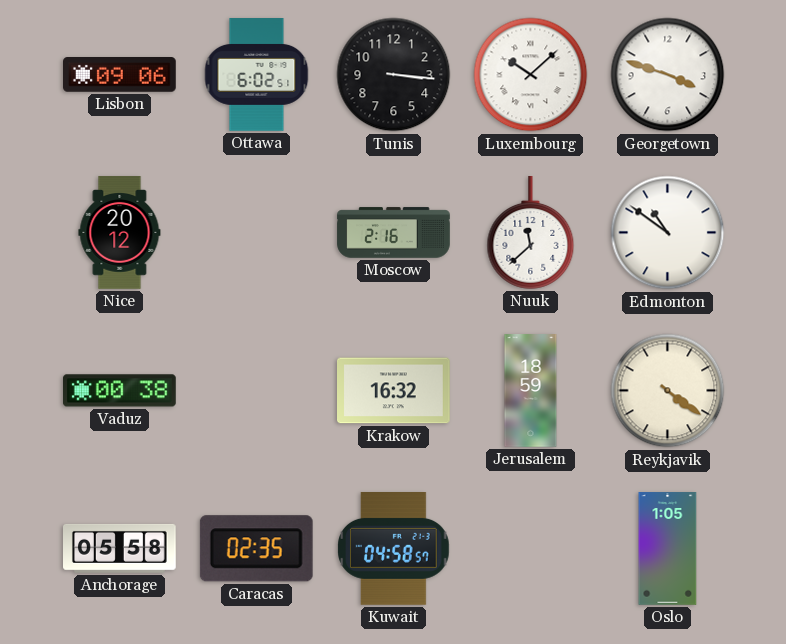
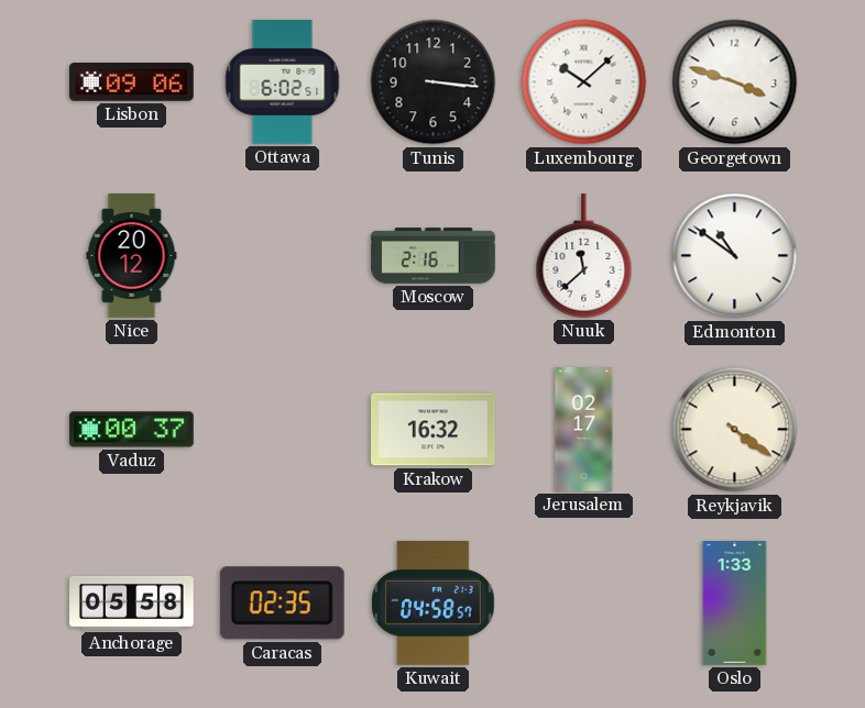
Vaduz: 00:38 -> 00:37
Jerusalem: 18:59 -> 02:17
Oslo: 1:05 -> 1:33
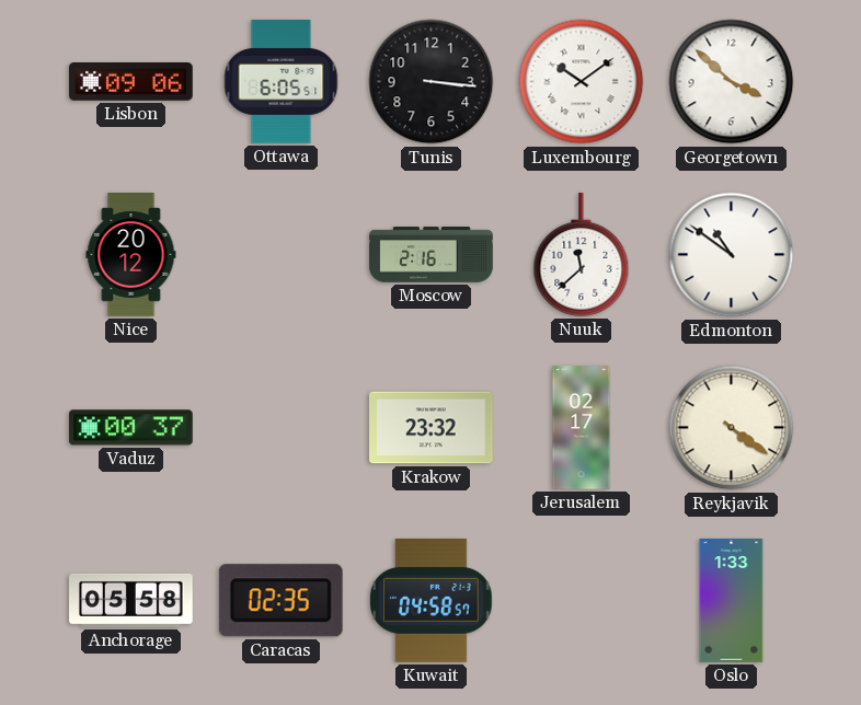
Ottawa: 6:02 -> 6:05
Luxembourg: 10:08 -> 10:09
Georgetown: 3:48 -> 3:52
Krakow: 16:32 -> 23:32
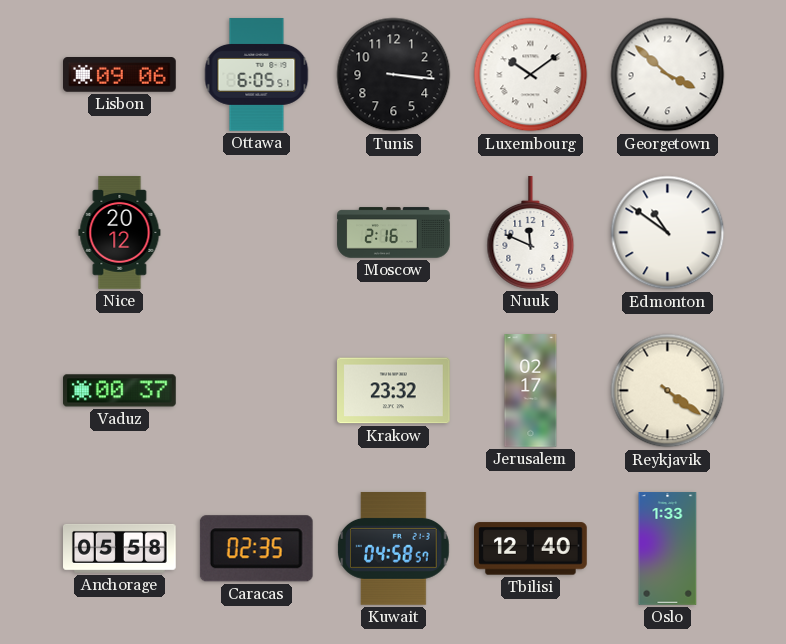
Nuuk: 11:38 -> 11:49
Tbilisi: none -> 12:40
